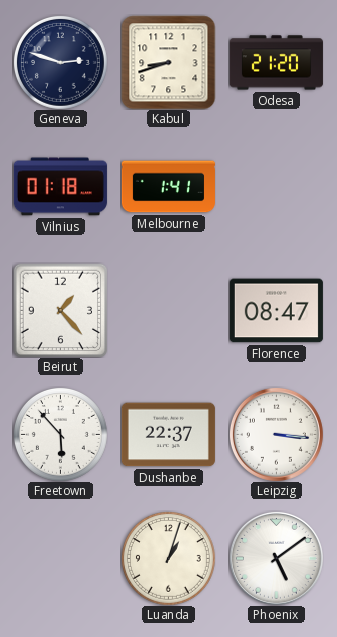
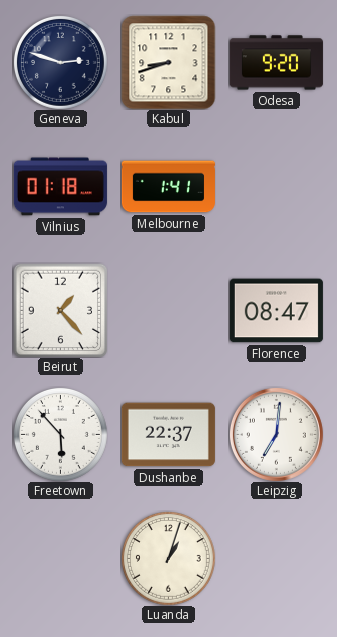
Odesa: 21:20 -> 9:20
Leipzig: 3:16 -> 7:01
Phoenix: 5:09 -> none
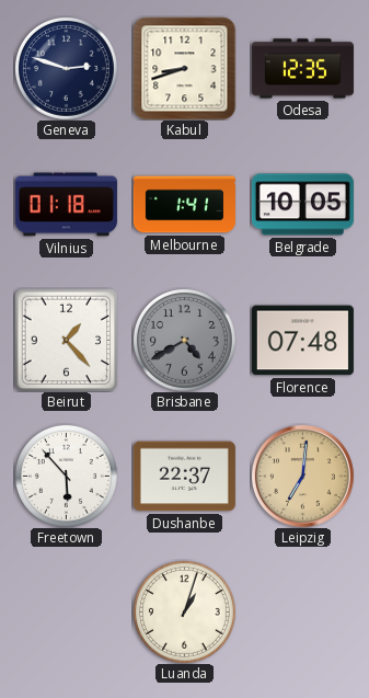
Odesa: 9:20 -> 12:35
Belgrade: none -> 10:05
Brisbane: none -> 4:40
Florence: 08:47 -> 07:48
Leipzig dial: white -> champagne
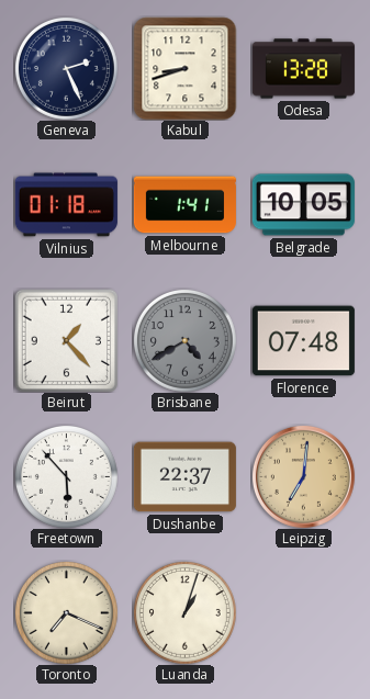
Geneva: 2:48 -> 2:26
Odesa: 12:35 -> 13:28
Toronto: none -> 7:19
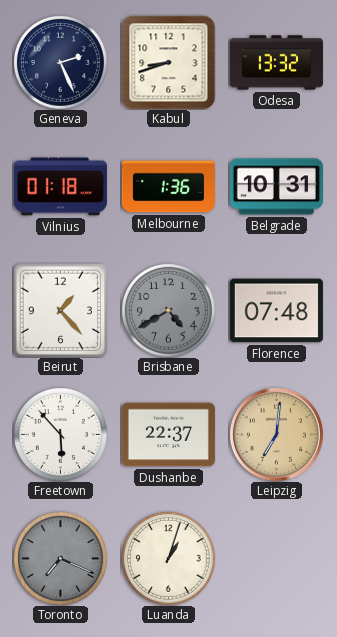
Odesa: 13:28 -> 13:32
Melbourne: 1:41 -> 1:36
Belgrade: 10:05 -> 10:31
Toronto dial: cream -> grey
